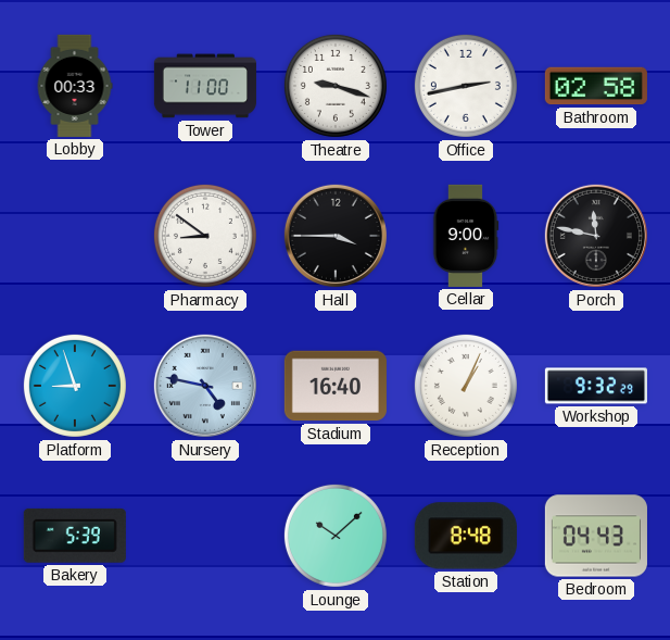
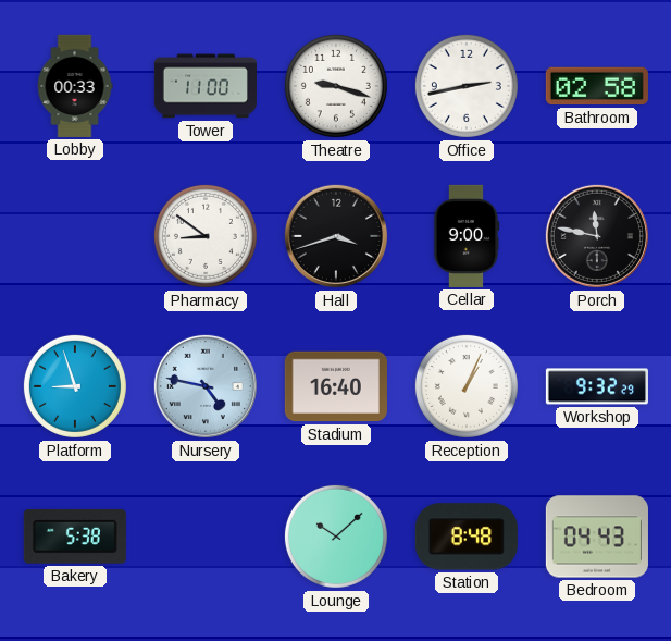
Hall: 3:45 -> 3:42
Bakery: 5:39 -> 5:38
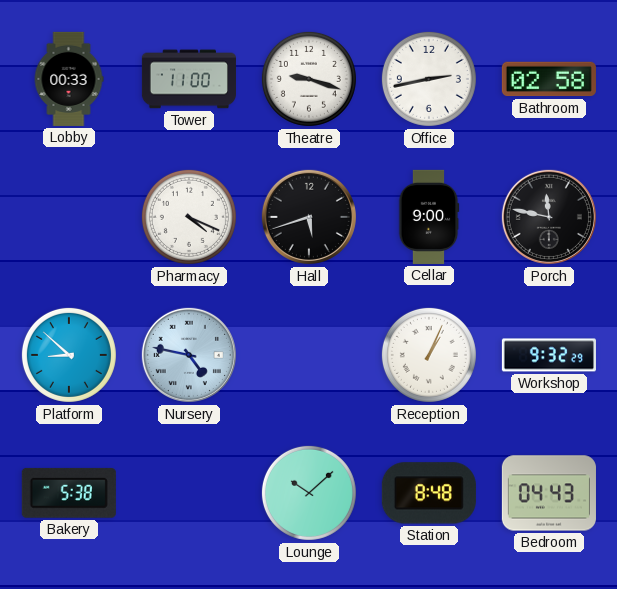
Pharmacy: 8:51 -> 4:19
Hall: 3:42 -> 5:42
Platform: 8:57 -> 8:52
Stadium: 16:40 -> none
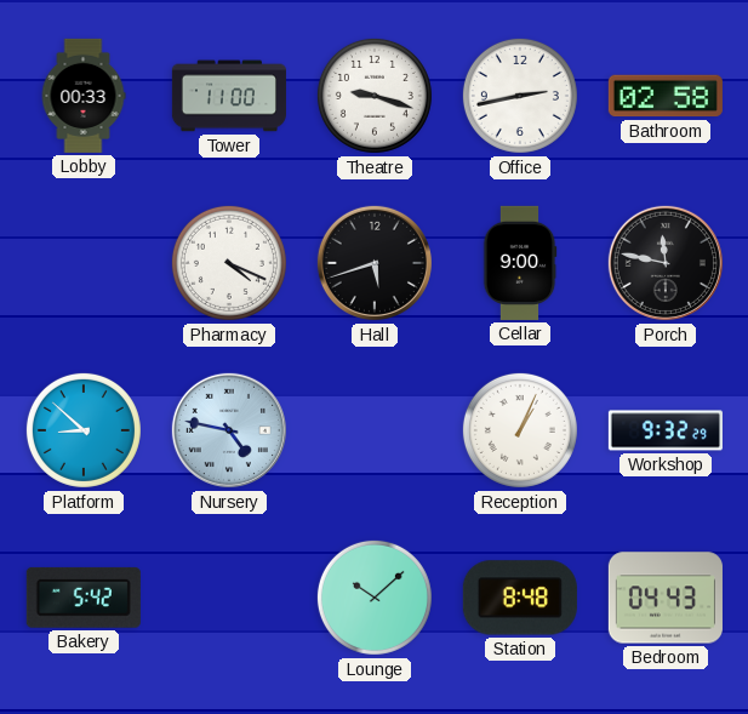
Bakery: 5:38 -> 5:42
